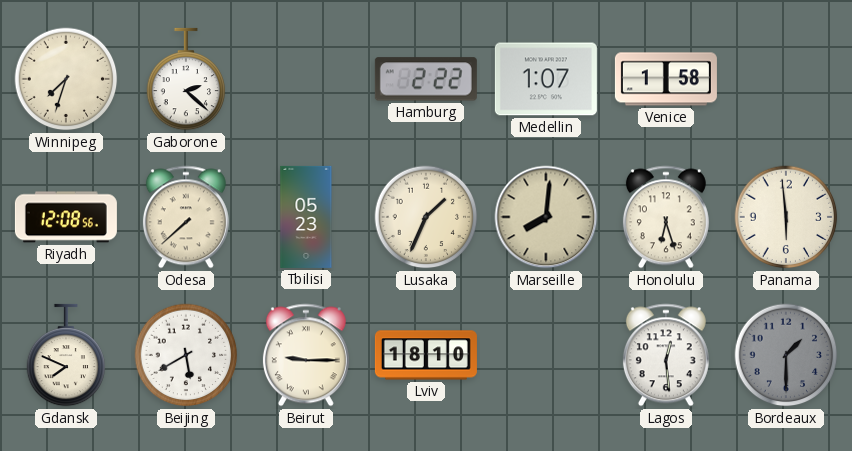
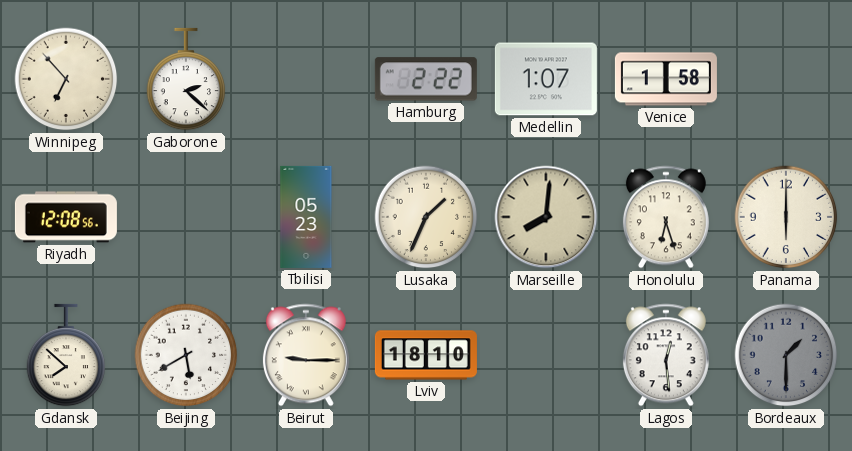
Winnipeg: 7:33 -> 6:53
Odesa: 7:38 -> none
Panama: 5:59 -> 6:00
Gdansk: 7:49 -> 7:52
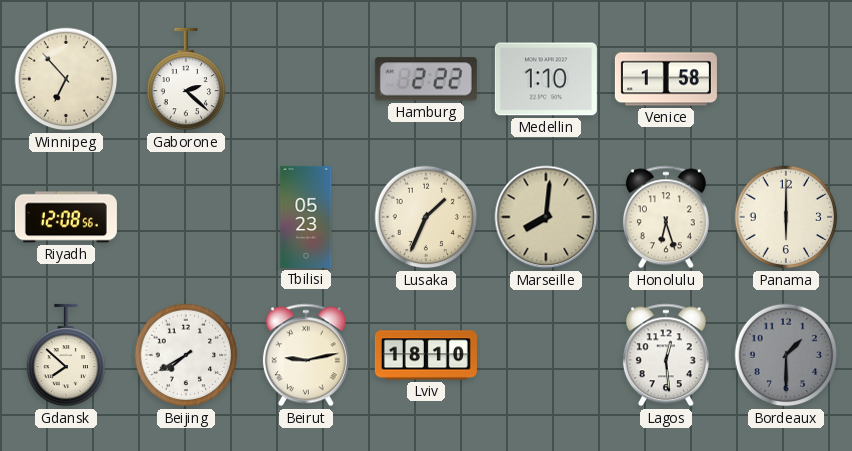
Medellin: 1:07 -> 1:10
Beijing: 5:40 -> 7:40
Beirut: 9:15 -> 9:13
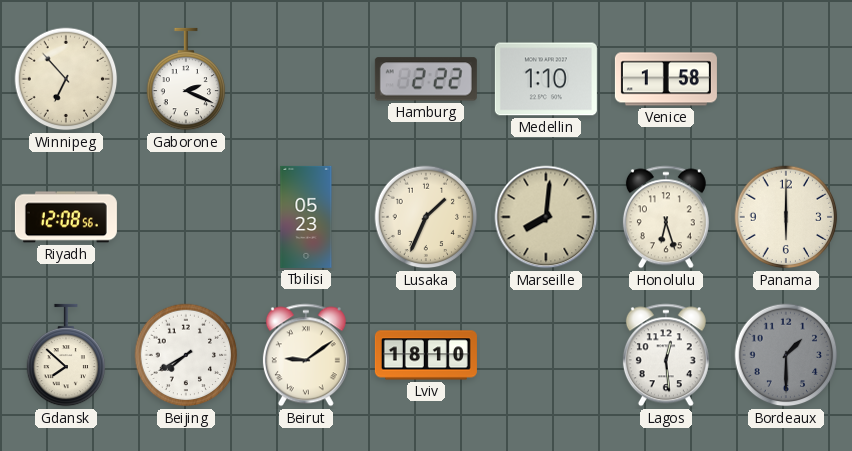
Gaborone: 2:22 -> 2:19
Beirut: 9:13 -> 9:09
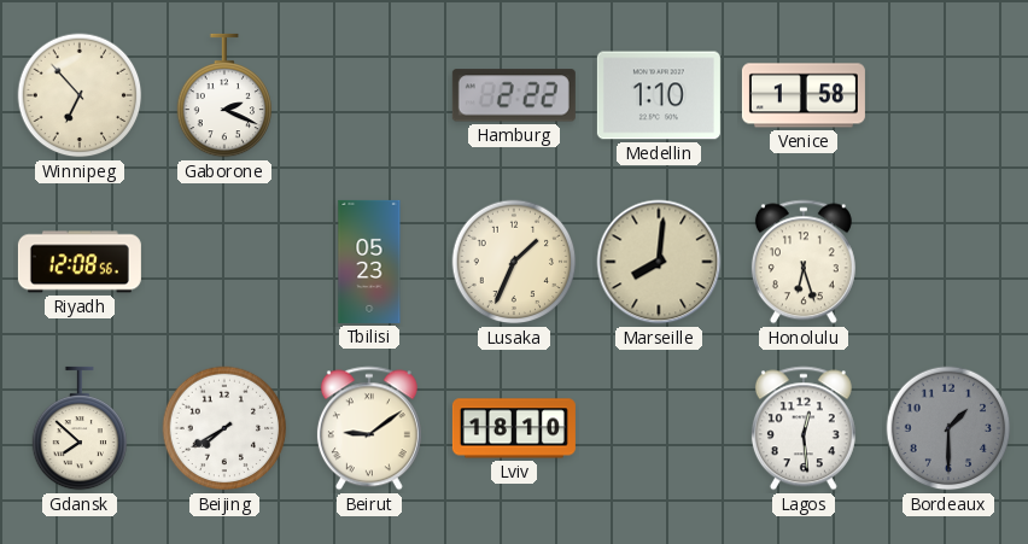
Panama: 6:00 -> none
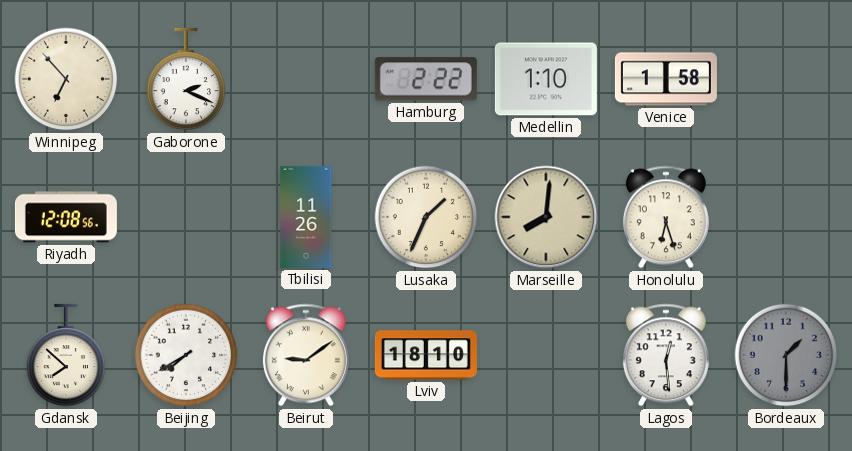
Tbilisi: 05:23 -> 11:26
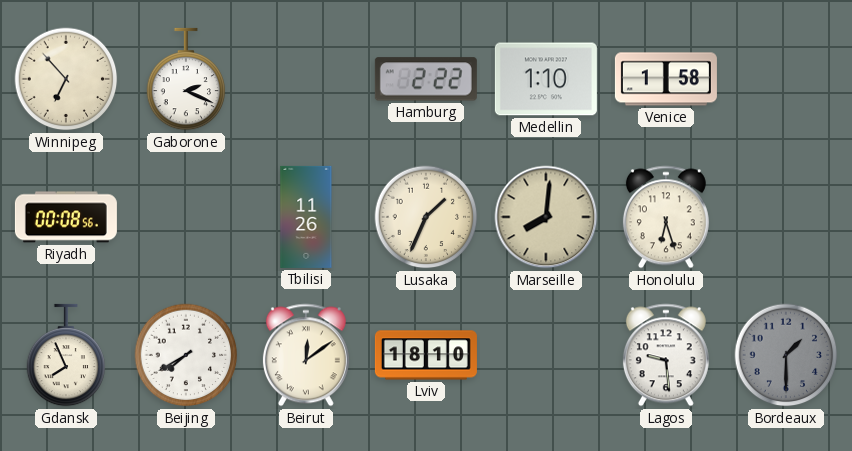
Riyadh: 12:08 -> 00:08
Gdansk: 7:52 -> 7:56
Beirut: 9:09 -> 12:09
Lagos: 12:29 -> 9:29
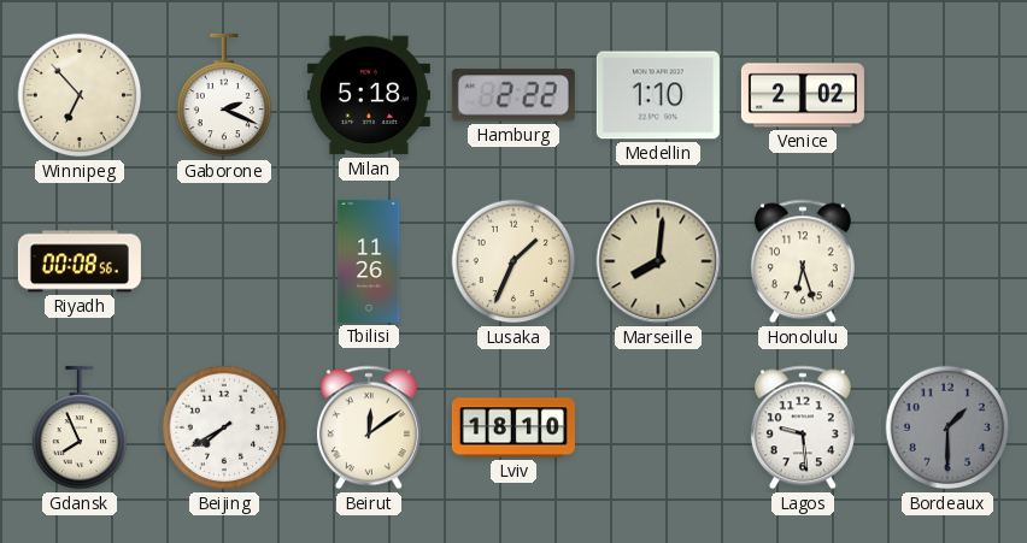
Milan: none -> 5:18
Venice: 1:58 -> 2:02
